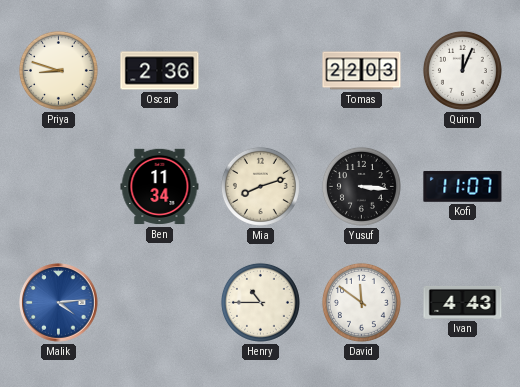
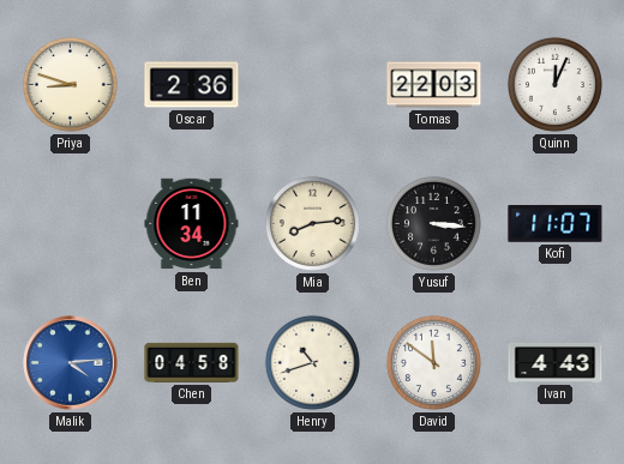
Mia: 8:12 -> 8:14
Chen: none -> 04:58
Henry: 10:45 -> 10:42
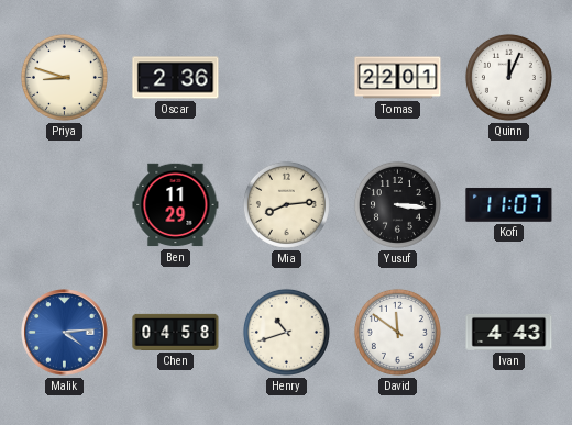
Tomas: 22:03 -> 22:01
Ben: 11:34 -> 11:29
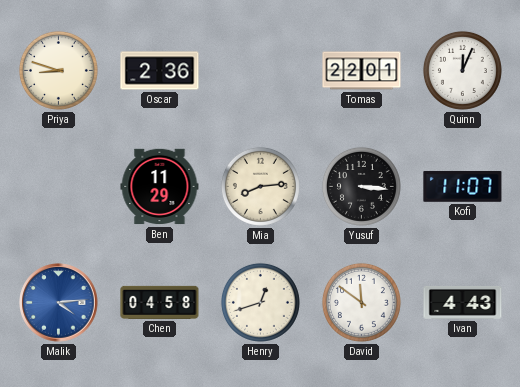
Henry: 10:42 -> 12:42
